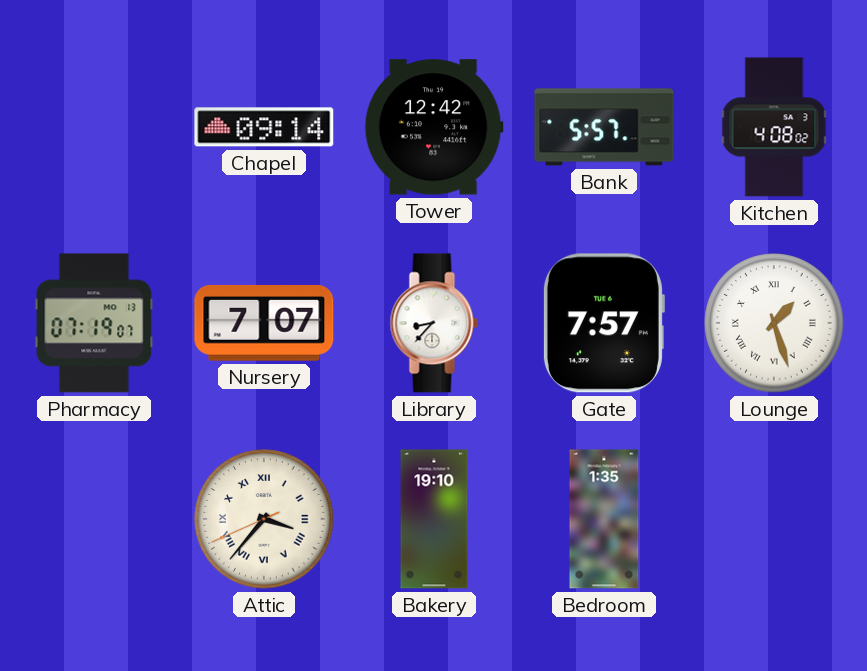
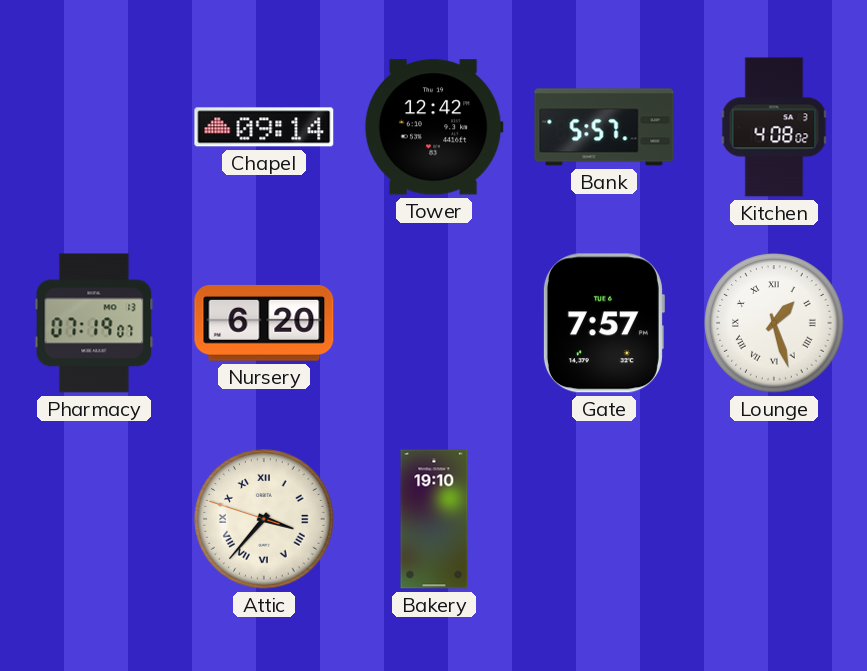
Nursery: 7:07 -> 6:20
Library: 8:37 -> none
Attic: 3:36:41 -> 3:36:48
Bedroom: 1:35 -> none
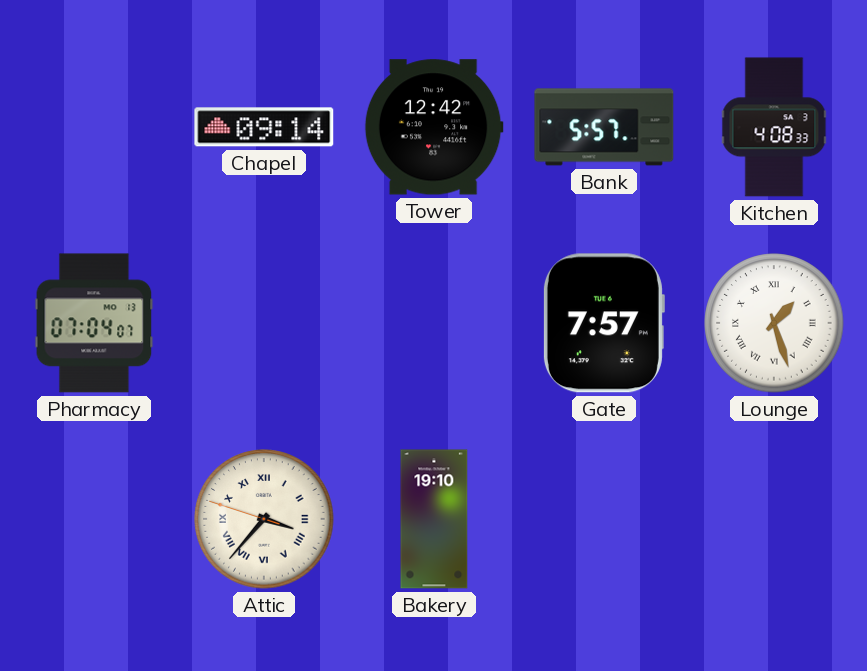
Kitchen: 4:08:02 -> 4:08:33
Pharmacy: 07:19 -> 07:04
Nursery: 6:20 -> none
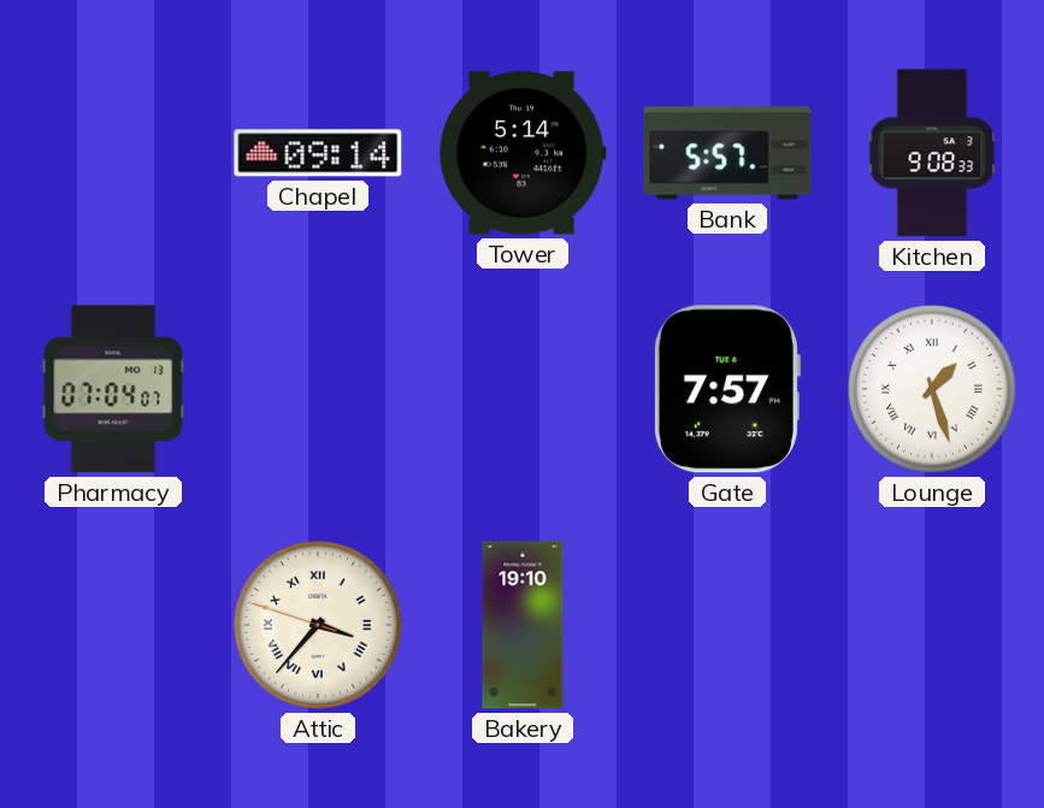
Tower: 12:42 -> 5:14
Kitchen: 4:08 -> 9:08
